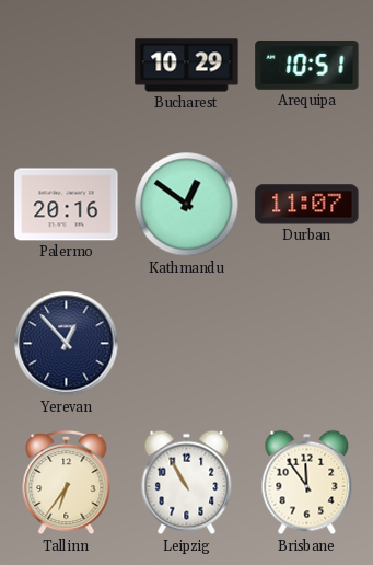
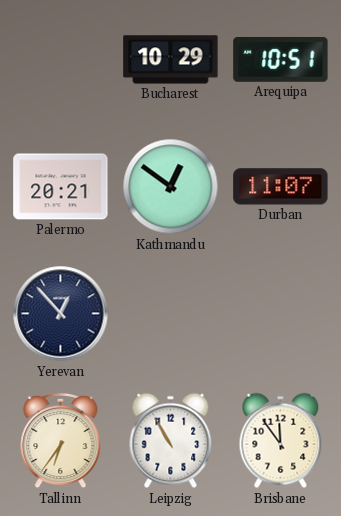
Palermo: 20:16 -> 20:21
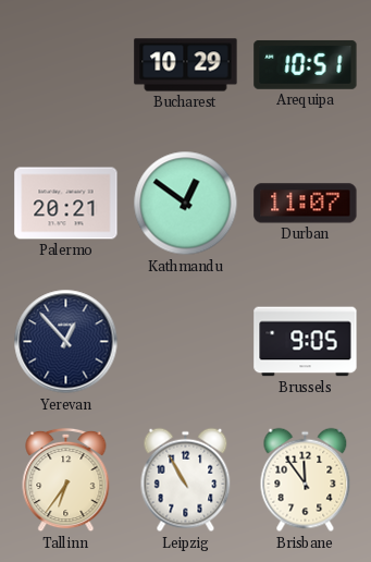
Brussels: none -> 9:05
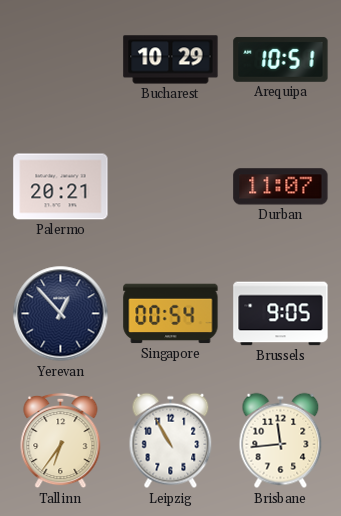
Kathmandu: 12:51 -> none
Singapore: none -> 00:54
Brisbane: 11:54 -> 11:44
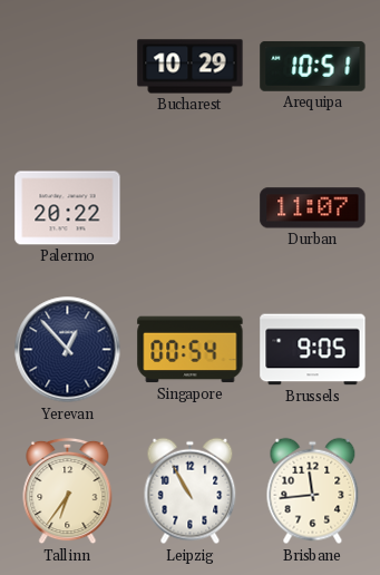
Palermo: 20:21 -> 20:22
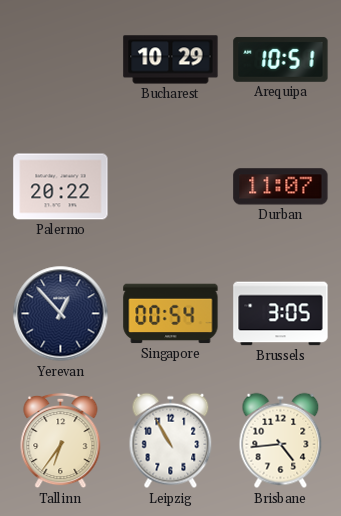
Brussels: 9:05 -> 3:05
Brisbane: 11:44 -> 4:44
